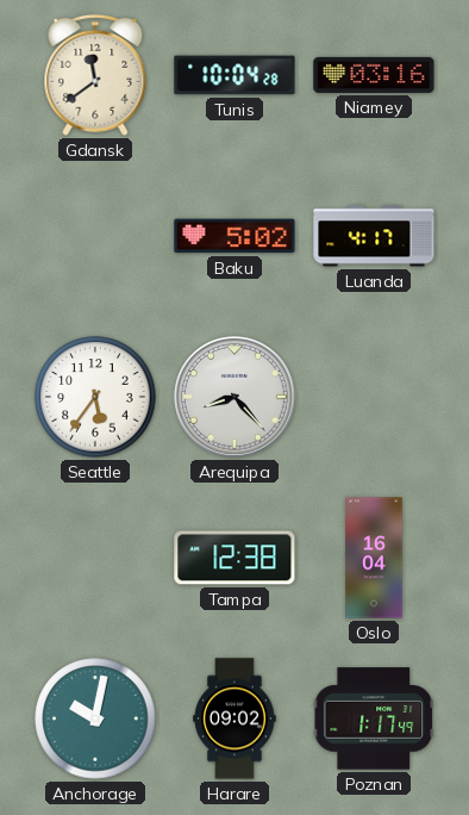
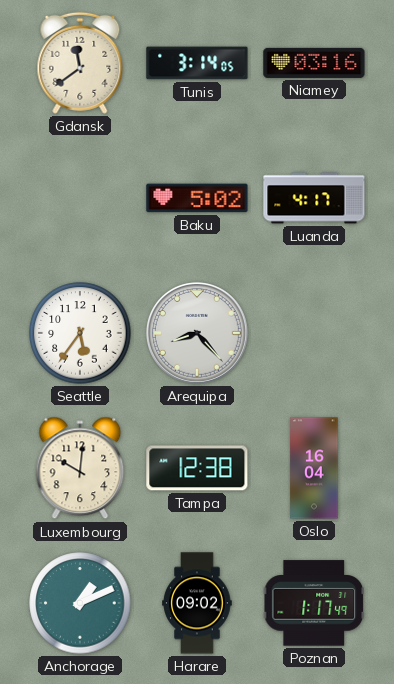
Tunis: 10:04 -> 3:14
Luxembourg: none -> 10:01
Anchorage: 10:02 -> 1:11
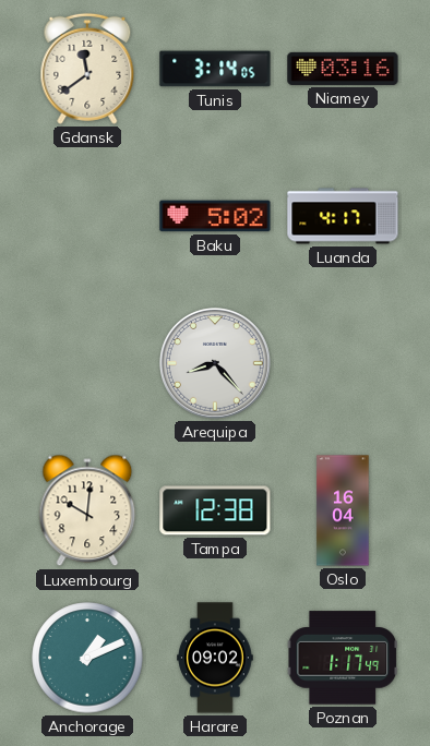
Seattle: 5:36 -> none
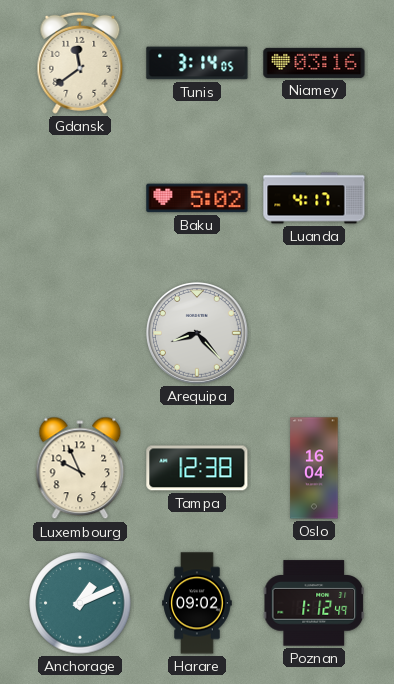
Luxembourg: 10:01 -> 9:56
Poznan: 1:17 -> 1:12
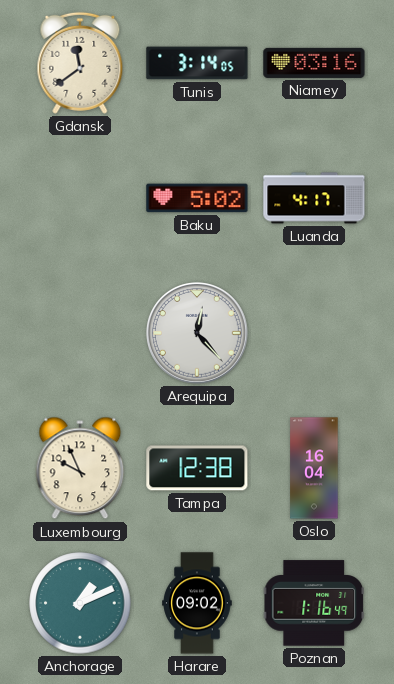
Arequipa: 8:23 -> 12:23
Poznan: 1:12 -> 1:16
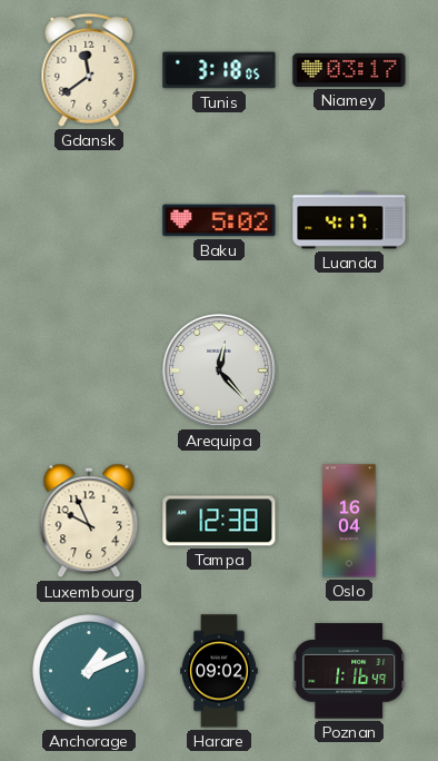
Tunis: 3:14 -> 3:18
Niamey: 03:16 -> 03:17
